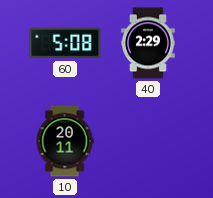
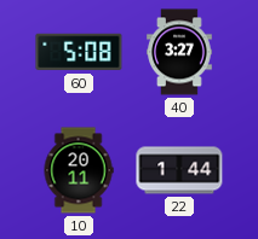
40: 2:29 -> 3:27
22: none -> 1:44
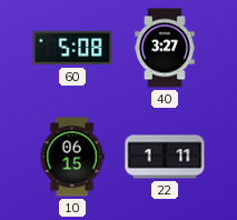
10: 20:11 -> 06:15
22: 1:44 -> 1:11
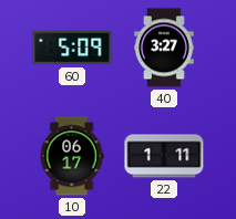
60: 5:08 -> 5:09
10: 06:15 -> 06:17
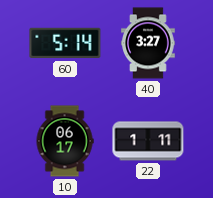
60: 5:09 -> 5:14
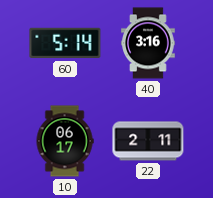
40: 3:27 -> 3:16
22: 1:11 -> 2:11
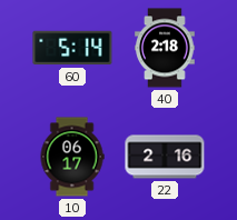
40: 3:16 -> 2:18
22: 2:11 -> 2:16
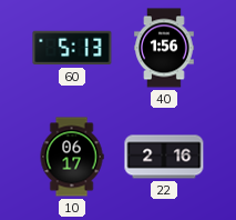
60: 5:14 -> 5:13
40: 2:18 -> 1:56
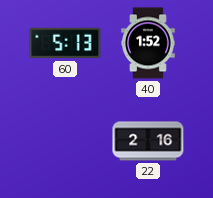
40: 1:56 -> 1:52
10: 06:17 -> none
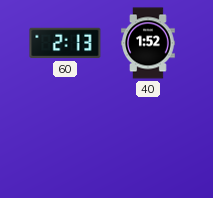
60: 5:13 -> 2:13
22: 2:16 -> none
